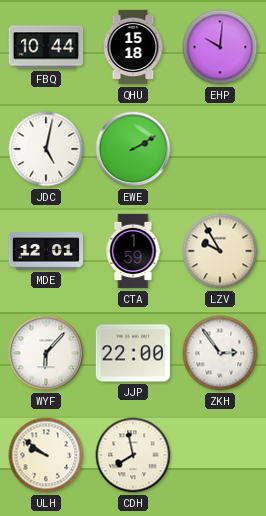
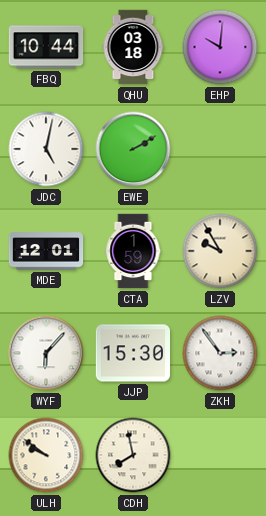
QHU: 15:18 -> 03:18
JJP: 22:00 -> 15:30
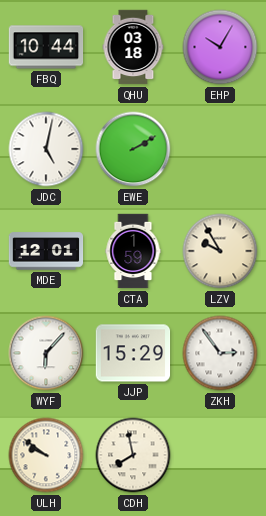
EHP: 10:01 -> 10:05
JJP: 15:30 -> 15:29
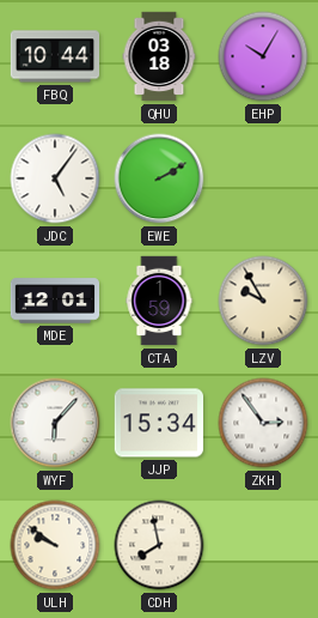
JDC: 5:02 -> 5:06
JJP: 15:29 -> 15:34
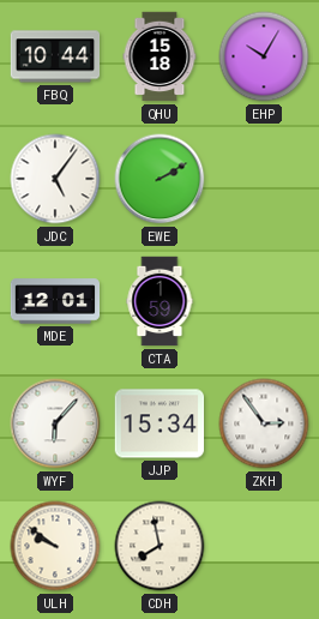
QHU: 03:18 -> 15:18
LZV: 9:55 -> none
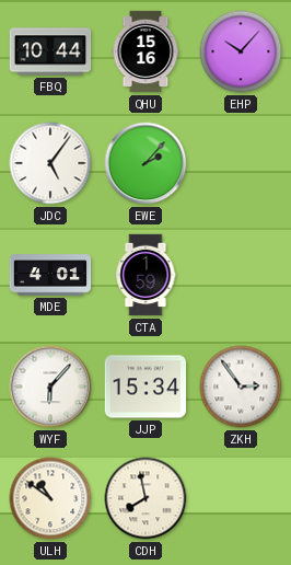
QHU: 15:18 -> 15:16
EHP: 10:05 -> 10:07
EWE: 2:10 -> 2:07
MDE: 12:01 -> 4:01
ULH: 9:51 -> 10:51
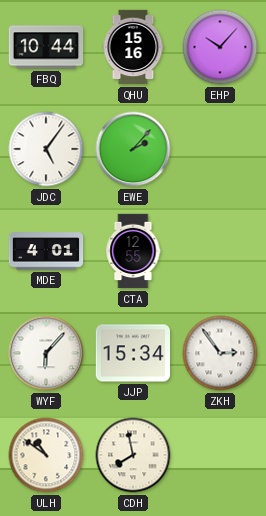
CTA: 1:59 -> 12:55
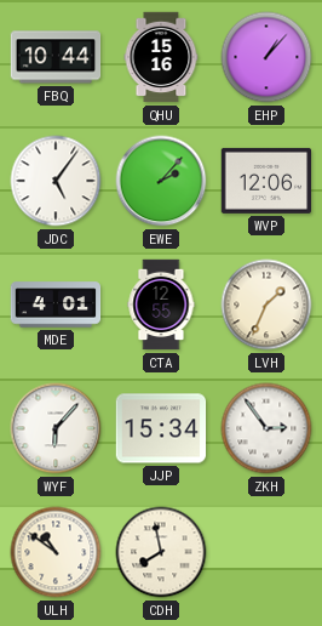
EHP: 10:07 -> 1:07
WVP: none -> 12:06
LVH: none -> 1:34
